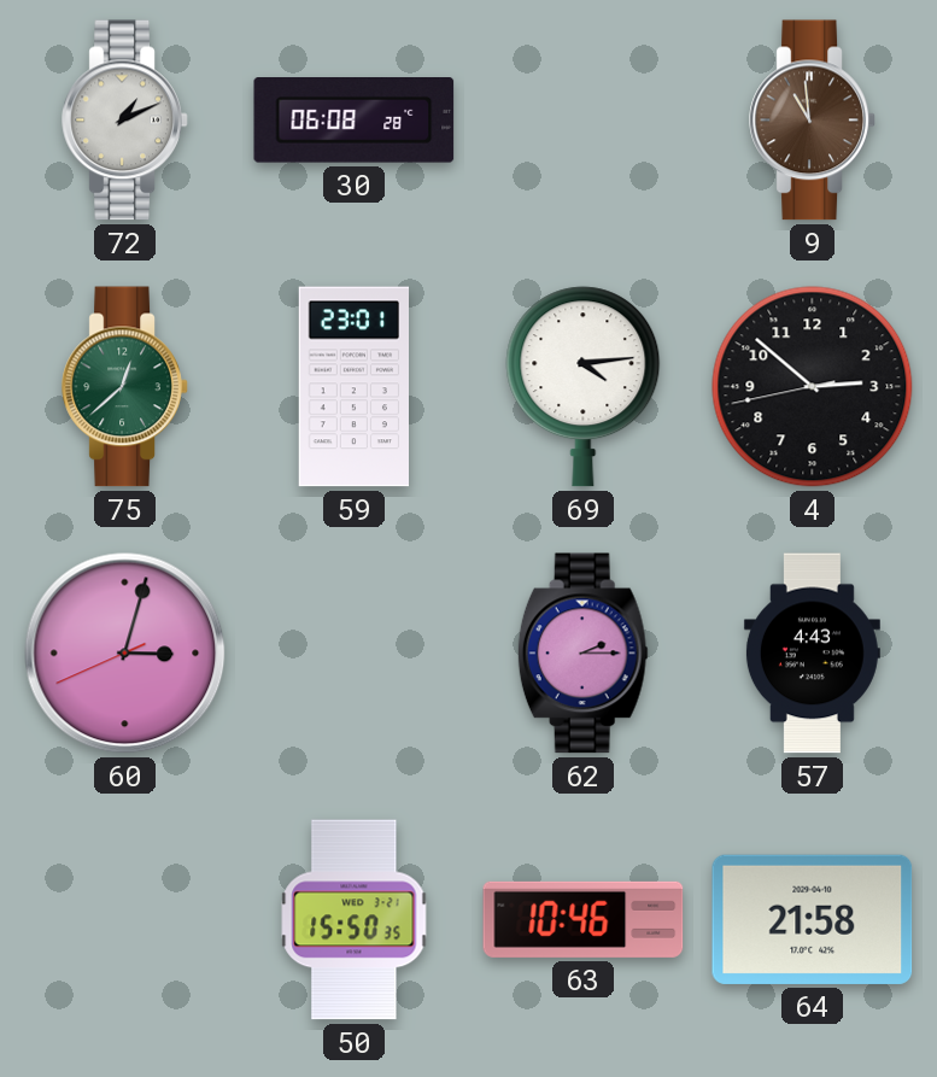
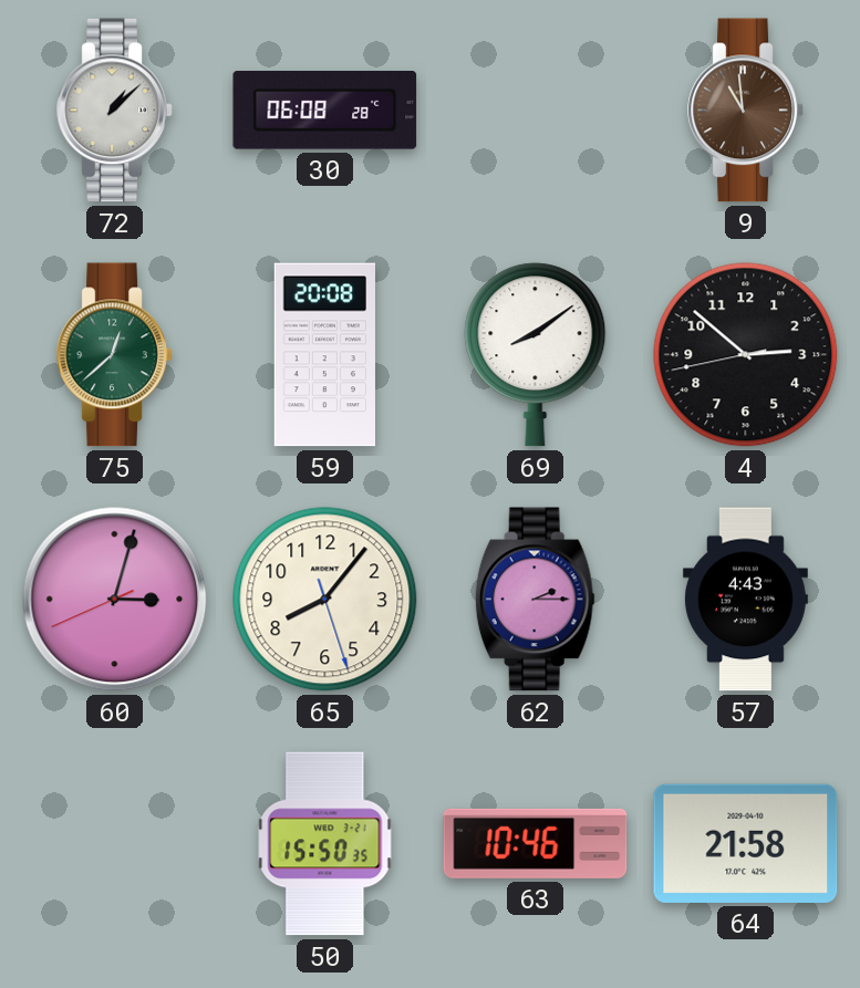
72: 1:11 -> 1:08
59: 23:01 -> 20:08
69: 4:14 -> 8:09
65: none -> 8:06
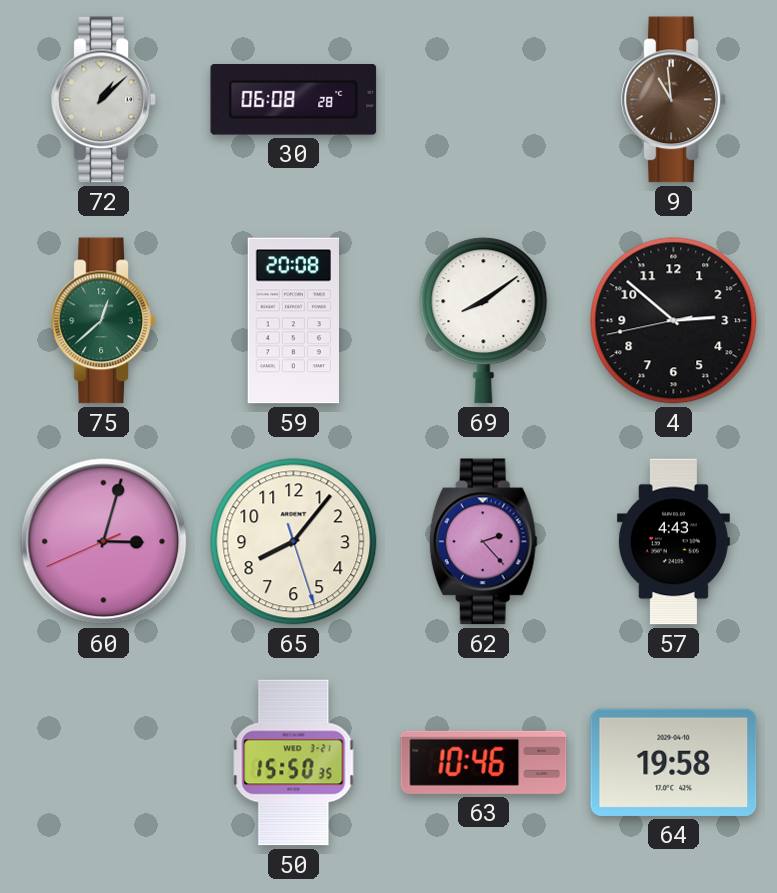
62: 2:15 -> 2:23
64: 21:58 -> 19:58
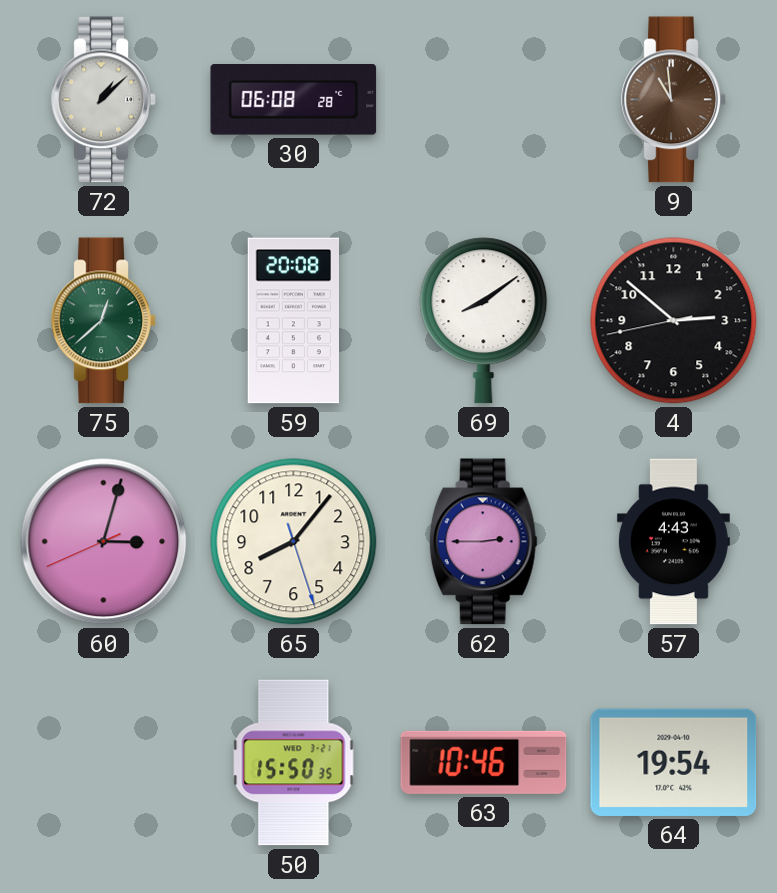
62: 2:23 -> 2:45
64: 19:58 -> 19:54
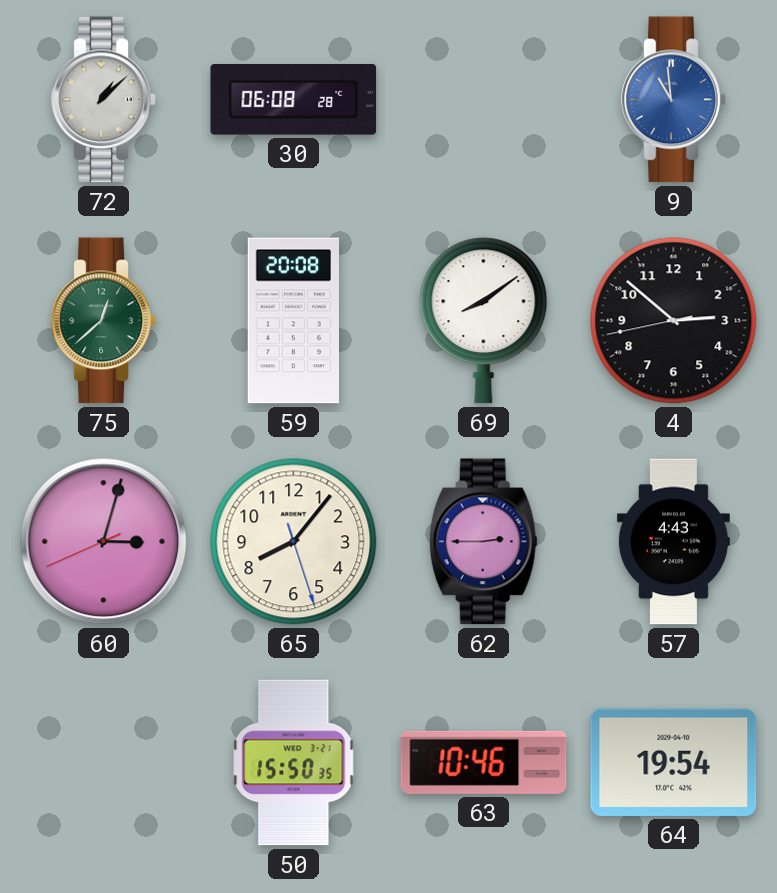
9 dial: brown -> blue
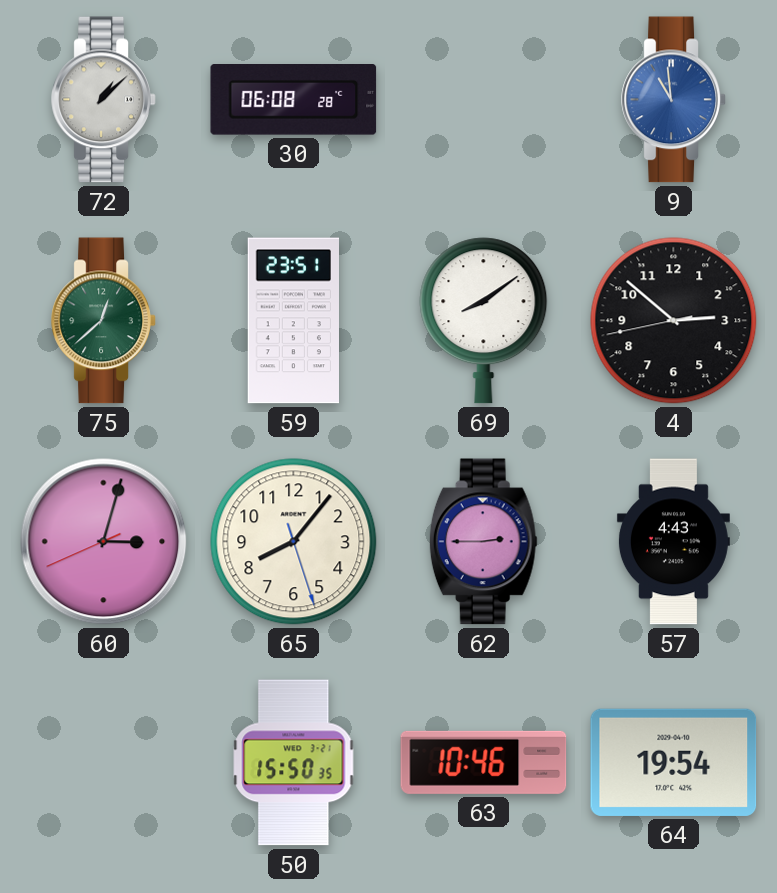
59: 20:08 -> 23:51
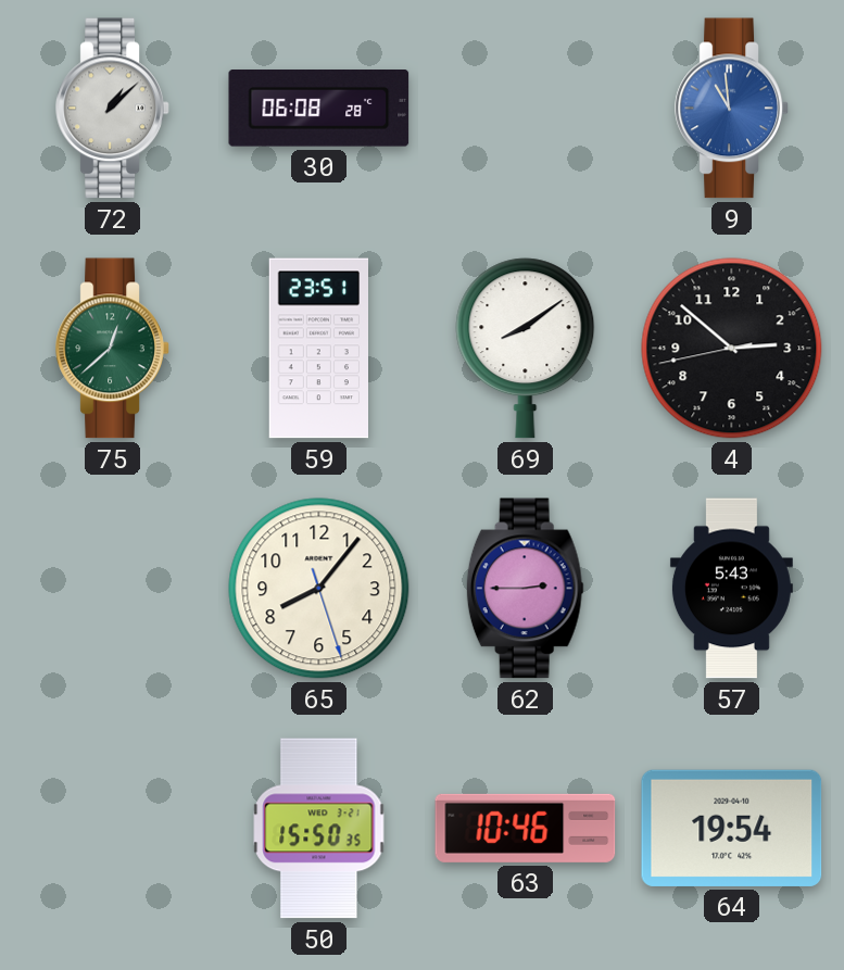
60: 3:02 -> none
57: 4:43 -> 5:43
